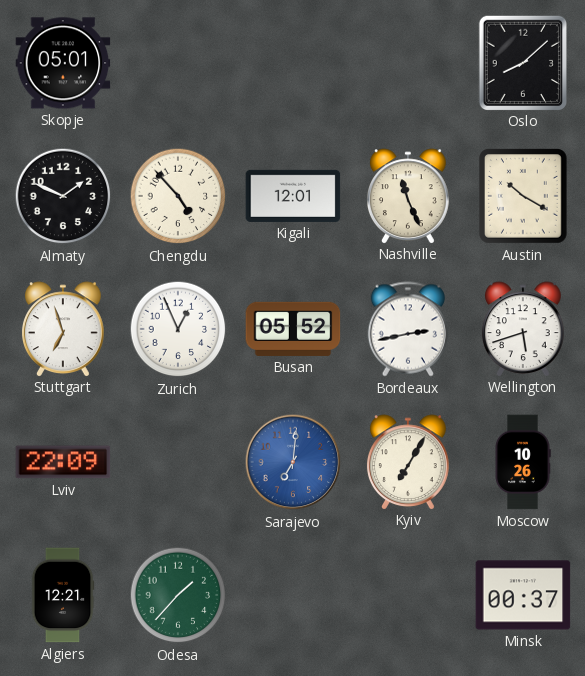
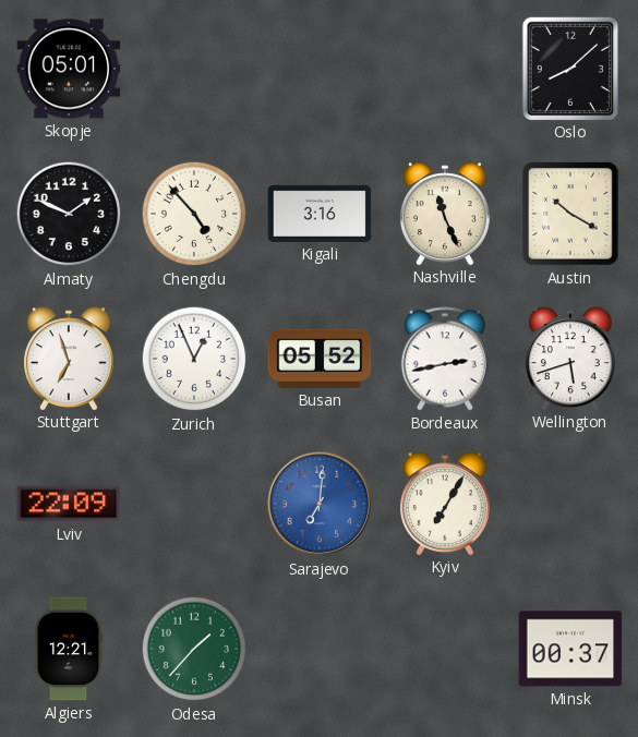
Kigali: 12:01 -> 3:16
Moscow: 10:26 -> none
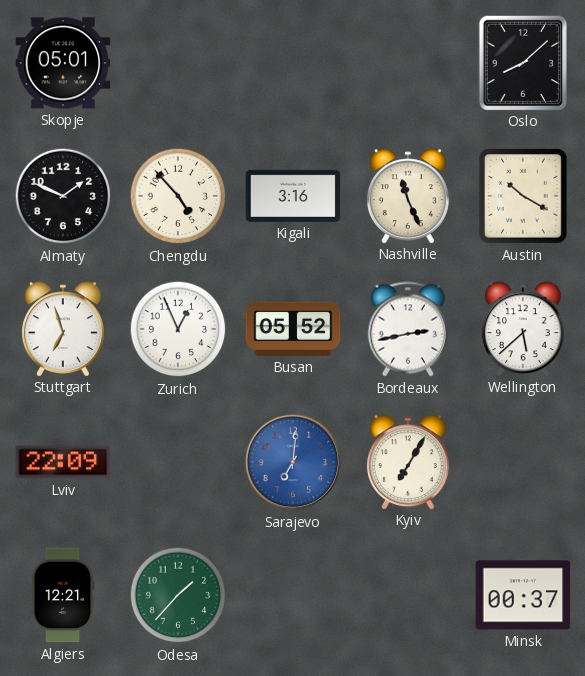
Wellington: 5:42 -> 5:38
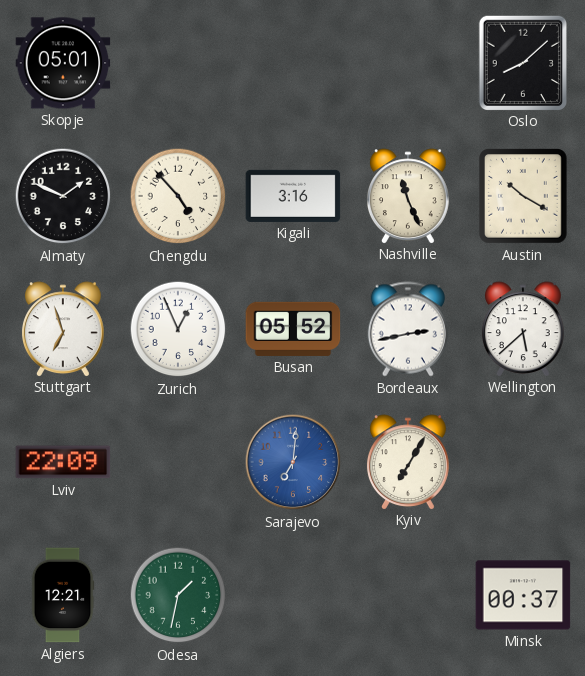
Odesa: 1:37 -> 1:32
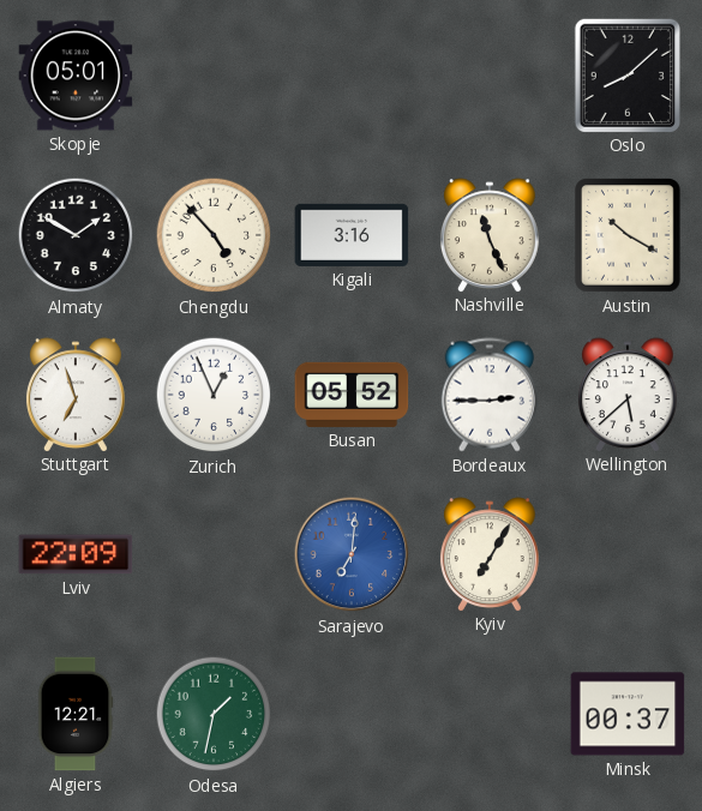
Almaty: 1:49 -> 1:50
Bordeaux: 2:43 -> 2:45
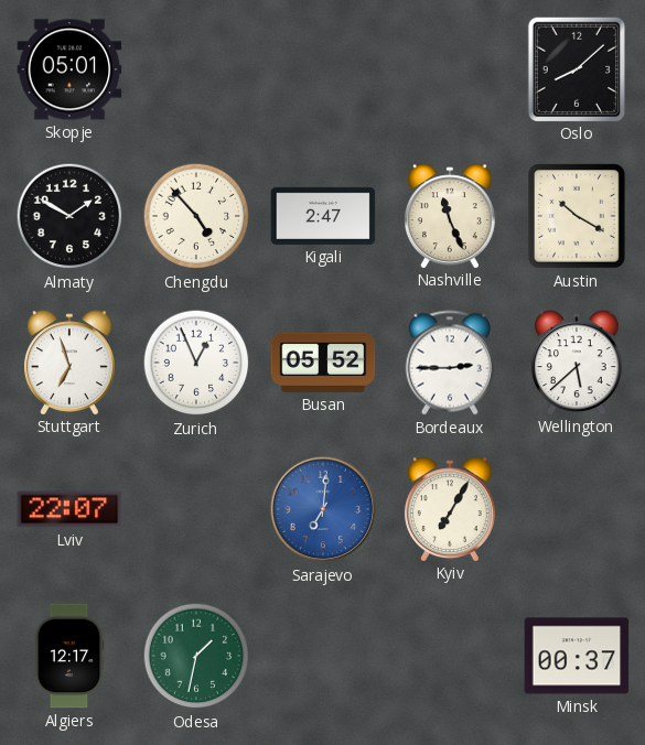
Kigali: 3:16 -> 2:47
Lviv: 22:09 -> 22:07
Algiers: 12:21 -> 12:17
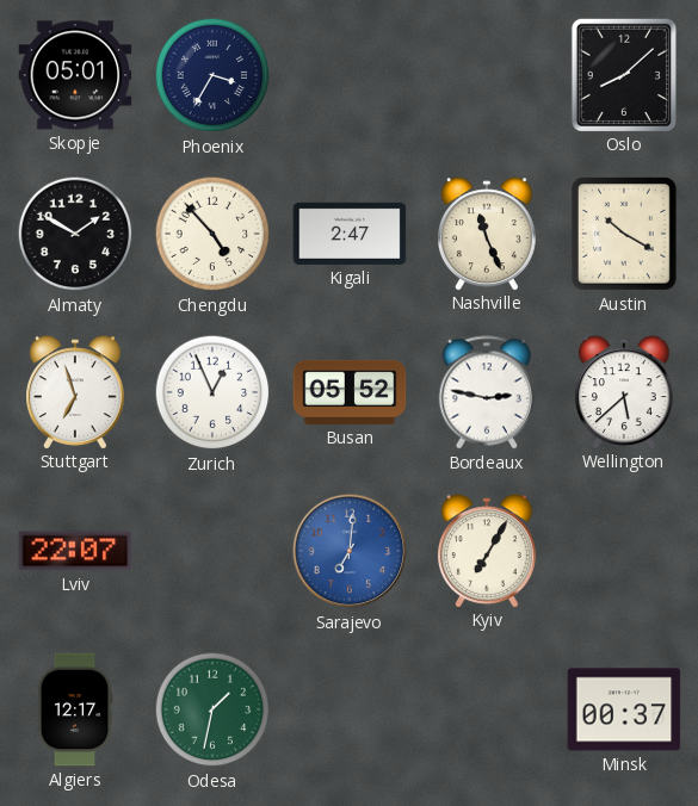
Phoenix: none -> 3:35
Bordeaux: 2:45 -> 2:47
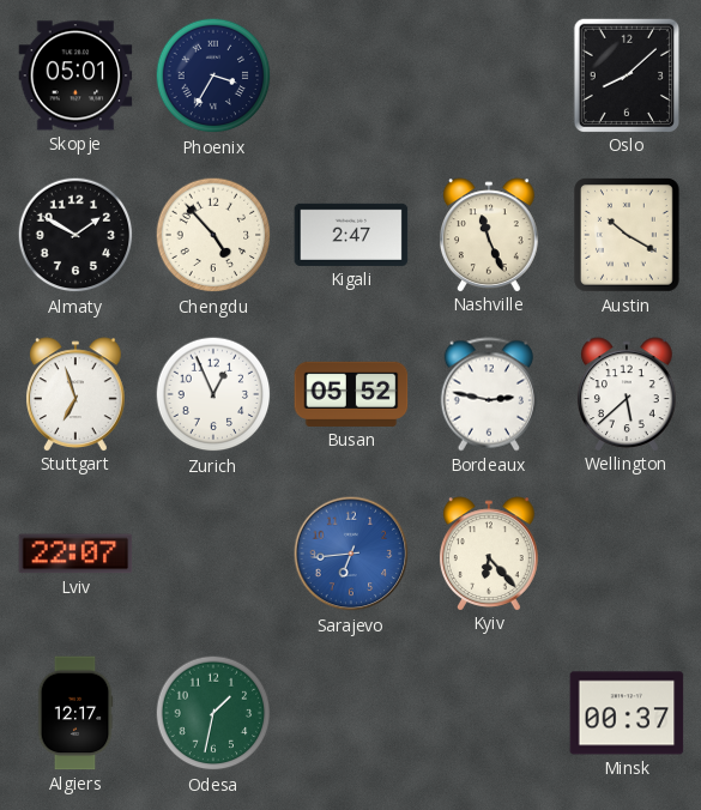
Sarajevo: 7:01 -> 6:44
Kyiv: 7:05 -> 6:23
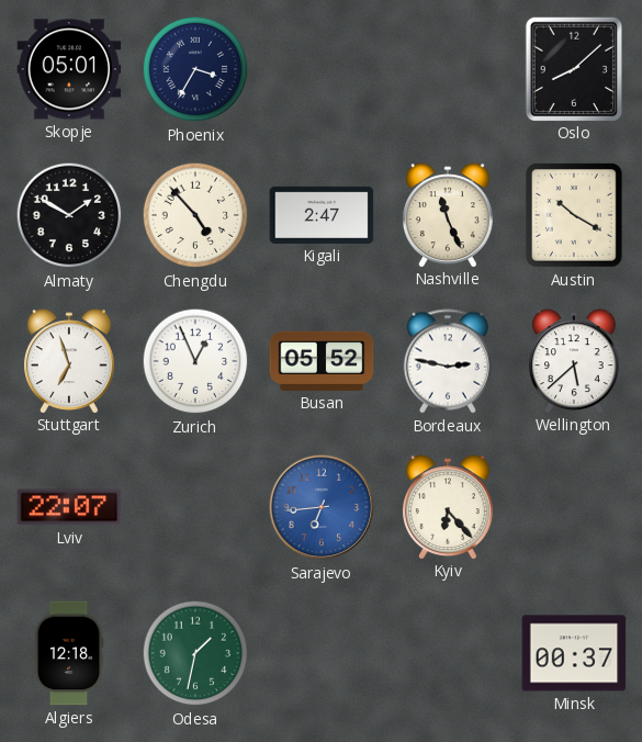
Algiers: 12:17 -> 12:18
